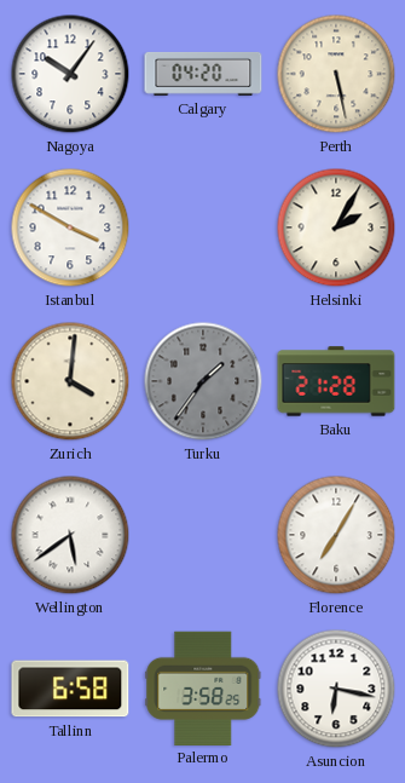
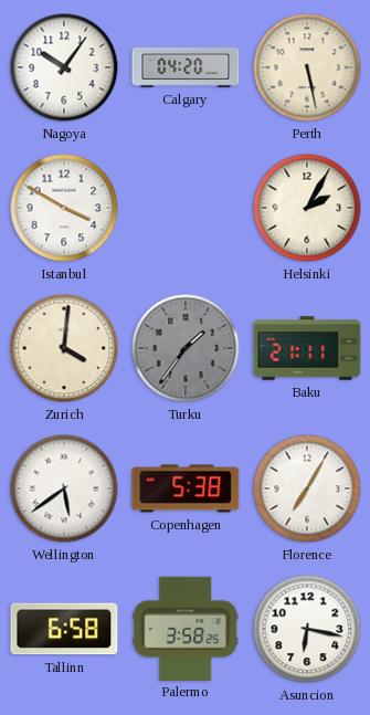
Baku: 21:28 -> 21:11
Copenhagen: none -> 5:38
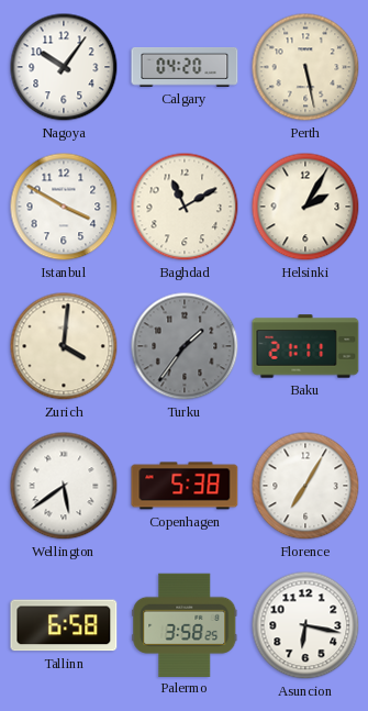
Baghdad: none -> 11:10
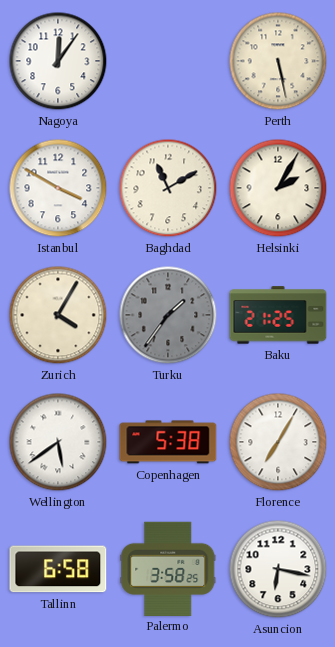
Nagoya: 10:06 -> 12:06
Calgary: 04:20 -> none
Zurich: 4:01 -> 4:05
Baku: 21:11 -> 21:25
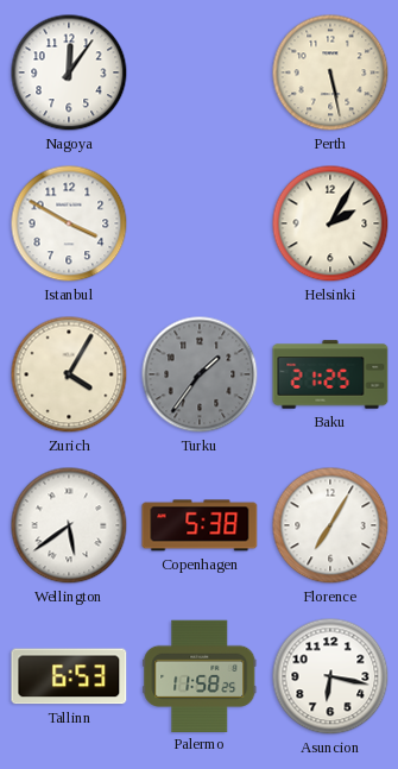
Baghdad: 11:10 -> none
Tallinn: 6:58 -> 6:53
Palermo: 3:58 -> 11:58
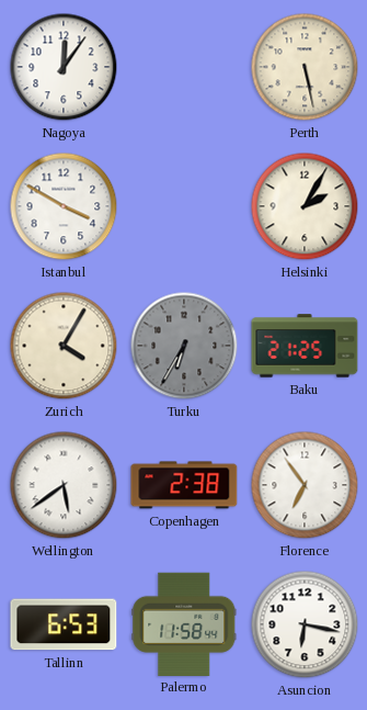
Turku: 1:36 -> 6:35
Copenhagen: 5:38 -> 2:38
Florence: 7:05 -> 6:54
Palermo: 11:58:25 -> 11:58:44
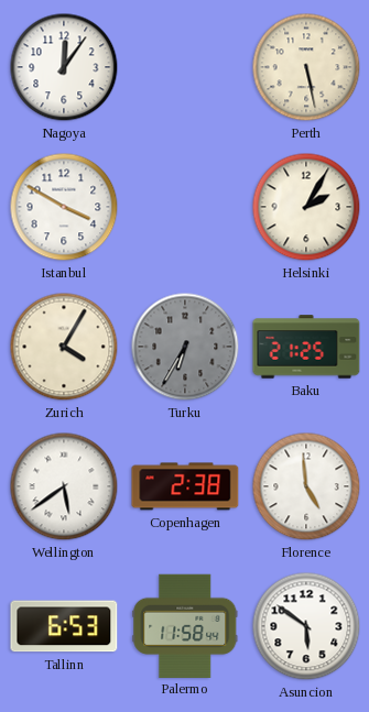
Florence: 6:54 -> 4:59
Asuncion: 6:17 -> 5:51
